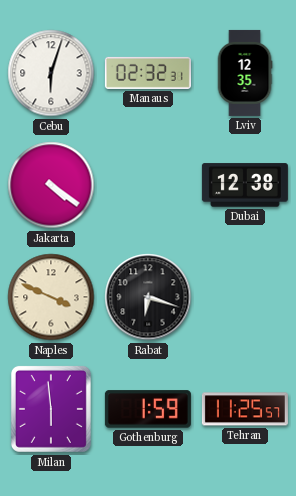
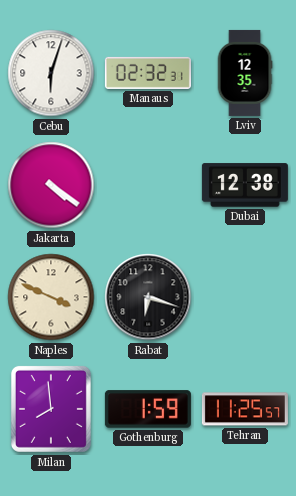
Milan: 5:59 -> 7:59
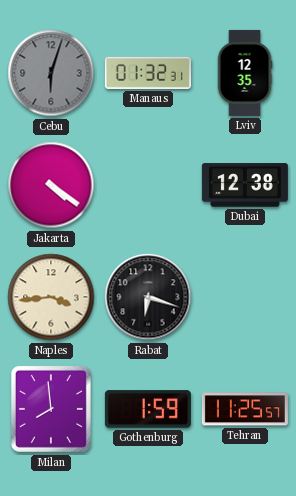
Cebu dial: white -> grey
Manaus: 02:32 -> 01:32
Naples: 3:49 -> 3:44
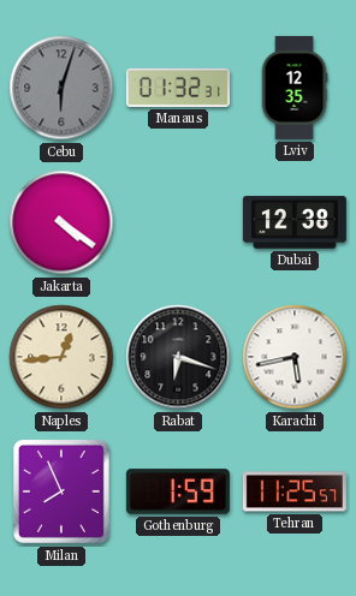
Naples: 3:44 -> 12:44
Karachi: none -> 5:43
Milan: 7:59 -> 7:56
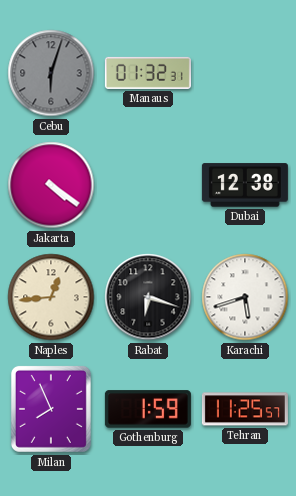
Lviv: 12:35 -> none
Karachi: 5:43 -> 5:42
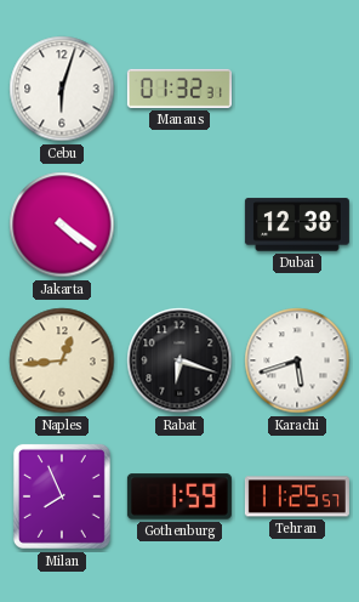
Cebu dial: grey -> white
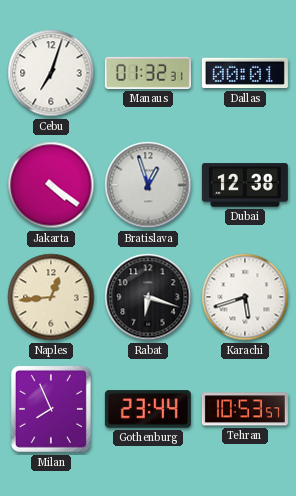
Cebu: 6:03 -> 7:03
Dallas: none -> 00:01
Bratislava: none -> 12:57
Gothenburg: 1:59 -> 23:44
Tehran: 11:25 -> 10:53
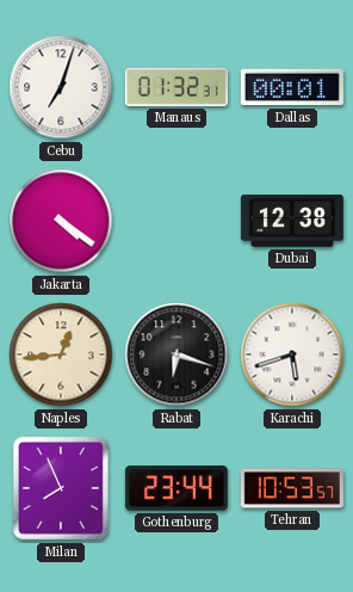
Bratislava: 12:57 -> none
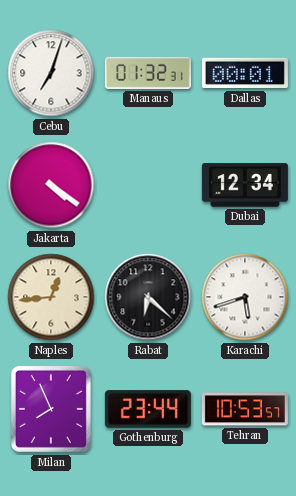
Dubai: 12:38 -> 12:34
Rabat: 6:18 -> 6:22
